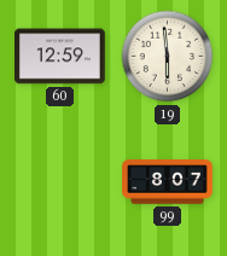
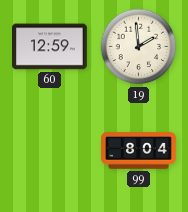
19: 5:59 -> 1:59
99: 8:07 -> 8:04
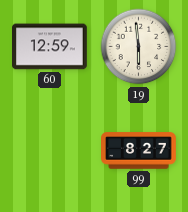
19: 1:59 -> 5:59
99: 8:04 -> 8:27
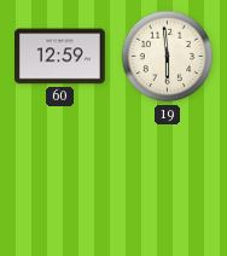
99: 8:27 -> none
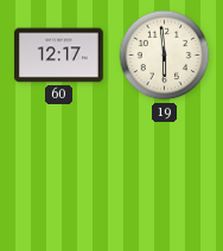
60: 12:59 -> 12:17
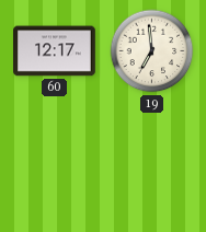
19: 5:59 -> 6:59
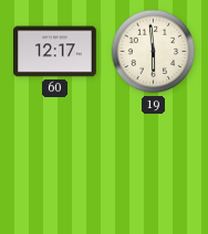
19: 6:59 -> 5:59
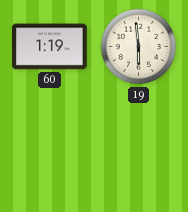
60: 12:17 -> 1:19
